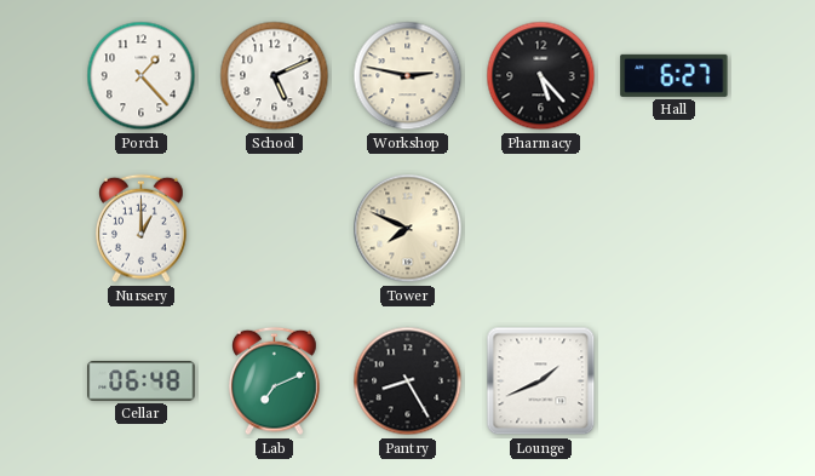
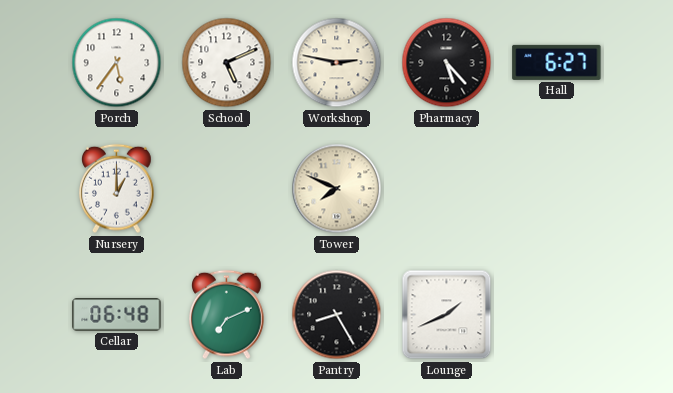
Porch: 1:23 -> 5:36
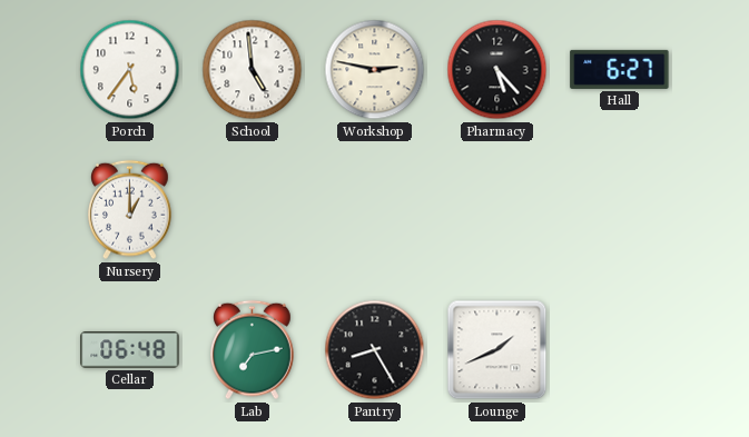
School: 5:11 -> 4:59
Tower: 7:49 -> none
Lab: 7:11 -> 7:13
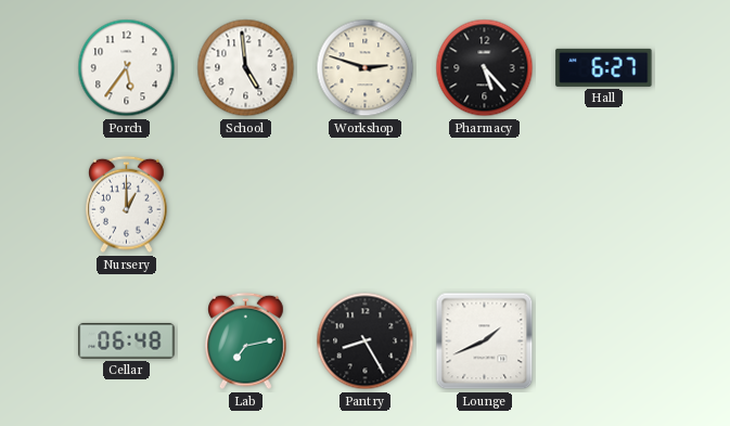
Workshop: 2:47 -> 2:48
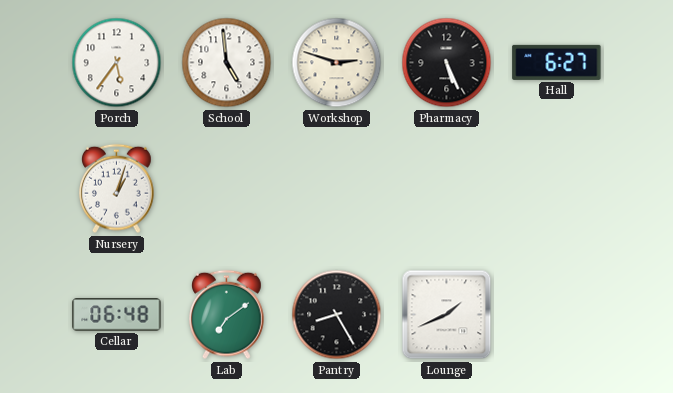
Pharmacy: 5:23 -> 5:26
Nursery: 1:00 -> 1:03
Lab: 7:13 -> 7:09
